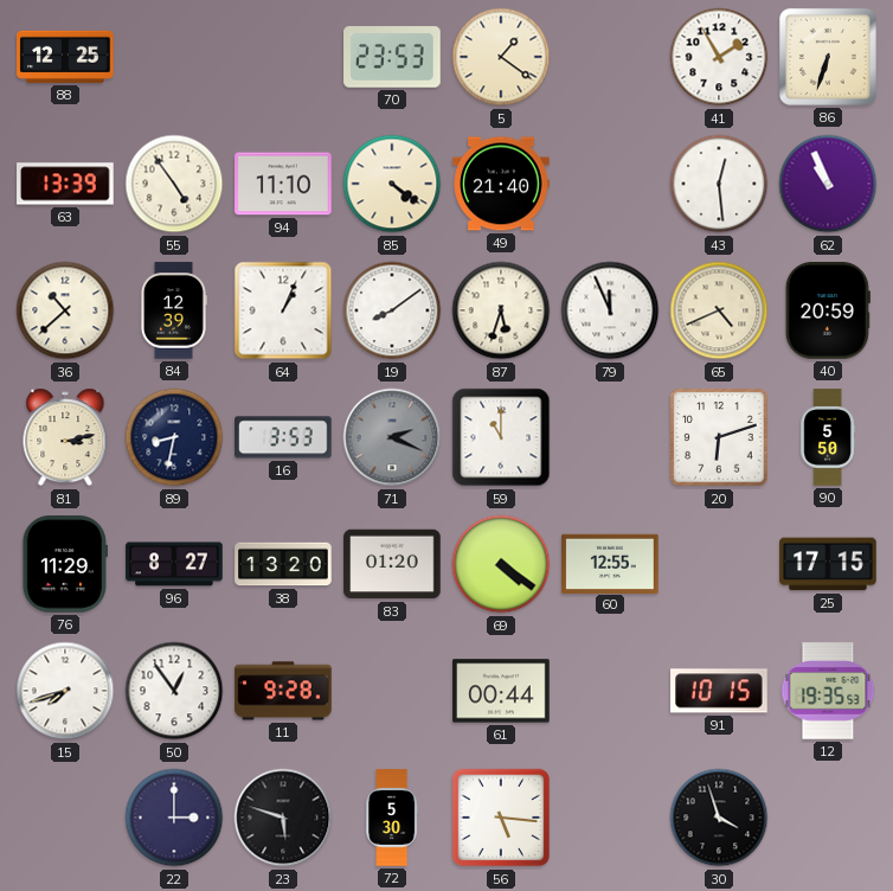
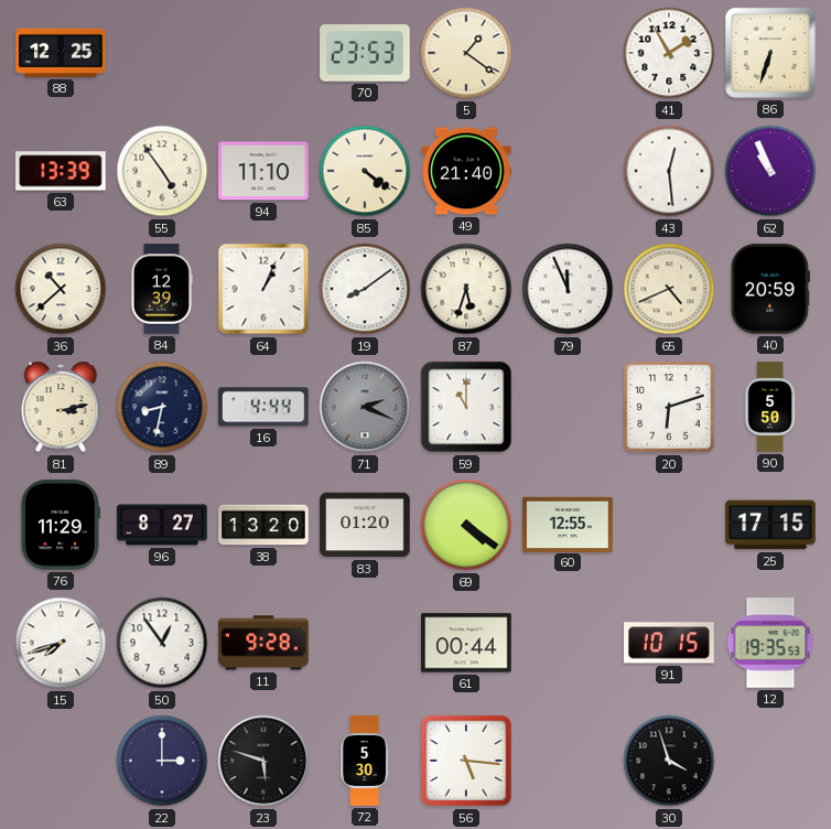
16: 3:53 -> 4:44
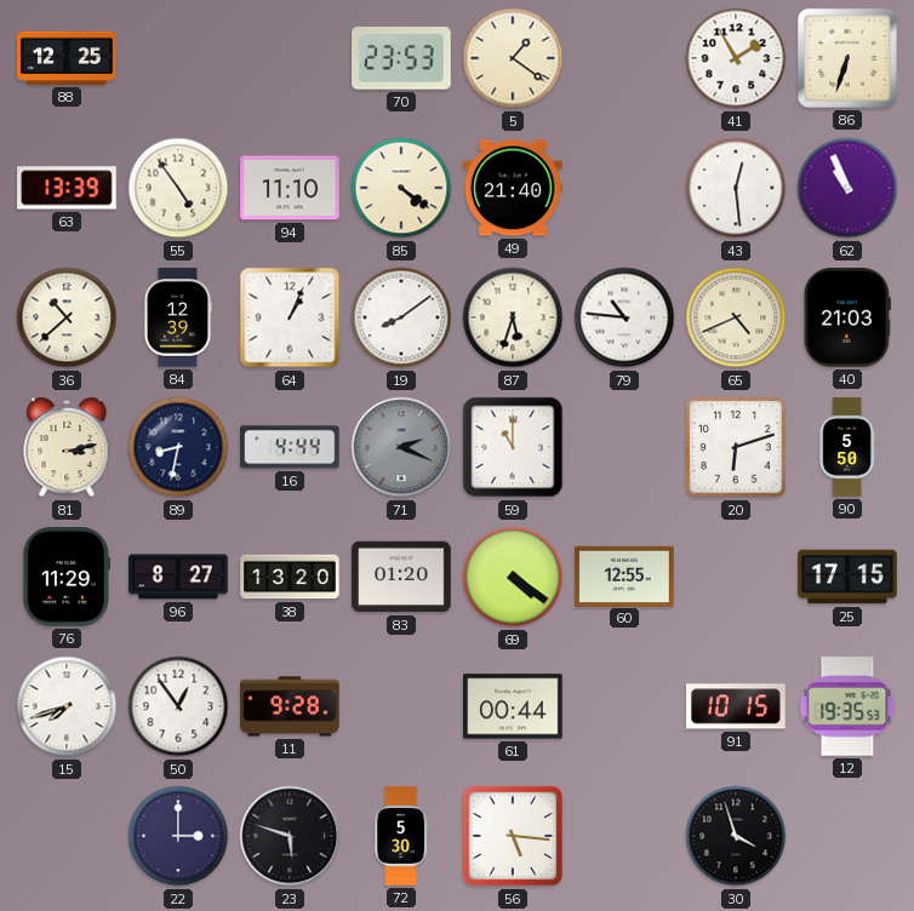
79: 11:56 -> 10:46
40: 20:59 -> 21:03
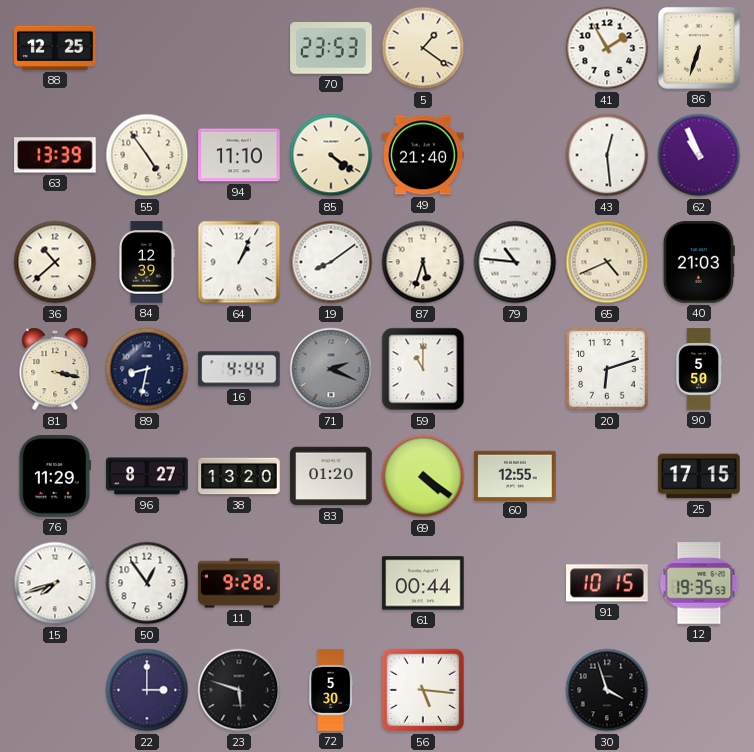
81: 3:13 -> 3:17
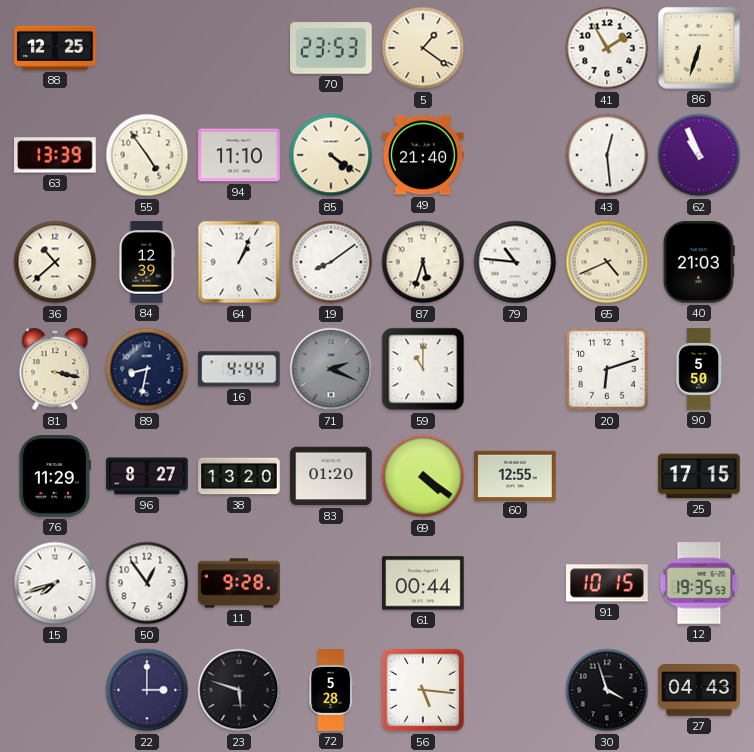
72: 5:30 -> 5:28
27: none -> 04:43
